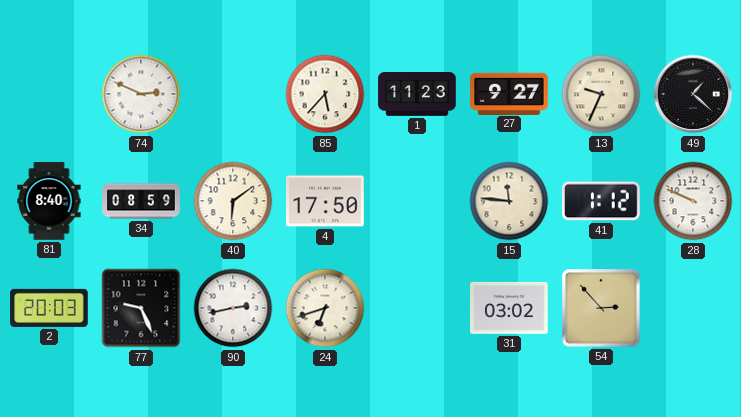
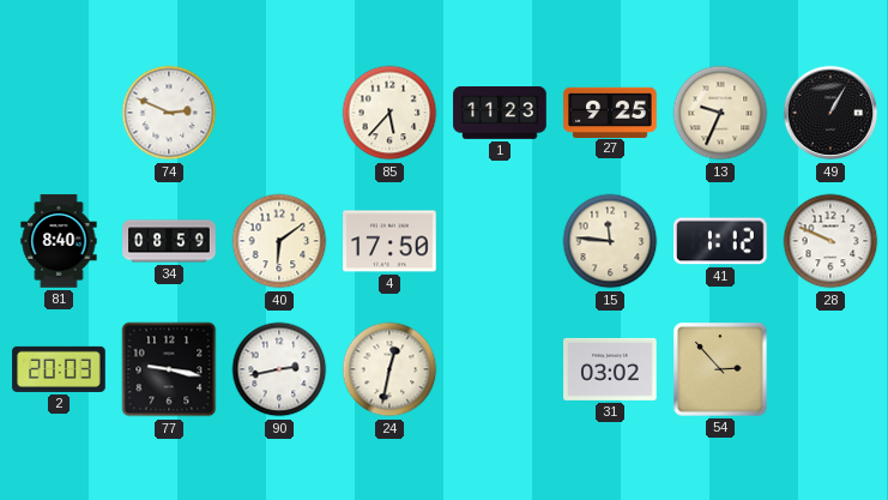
27: 9:27 -> 9:25
49: 1:22 -> 1:05
77: 9:26 -> 9:17
24: 6:42 -> 12:32
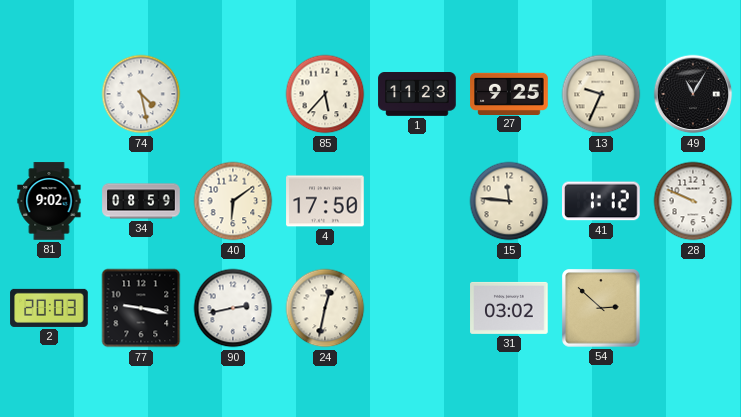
74: 2:49 -> 4:28
49: 1:05 -> 11:05
81: 8:40 -> 9:02
54: 2:53 -> 2:52
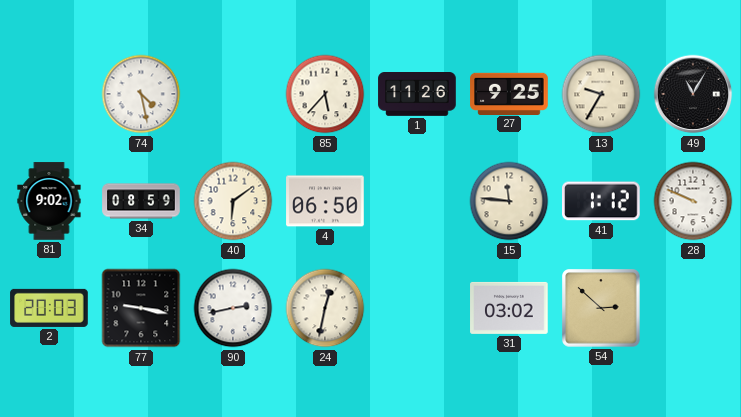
1: 11:23 -> 11:26
13: 9:34 -> 9:35
4: 17:50 -> 06:50
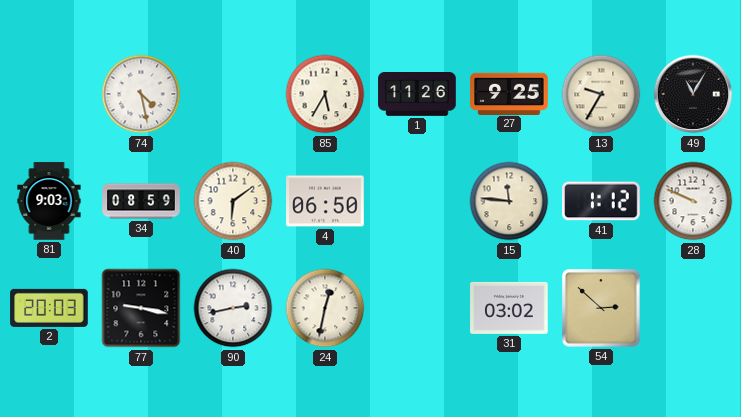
85: 5:37 -> 5:35
81: 9:02 -> 9:03
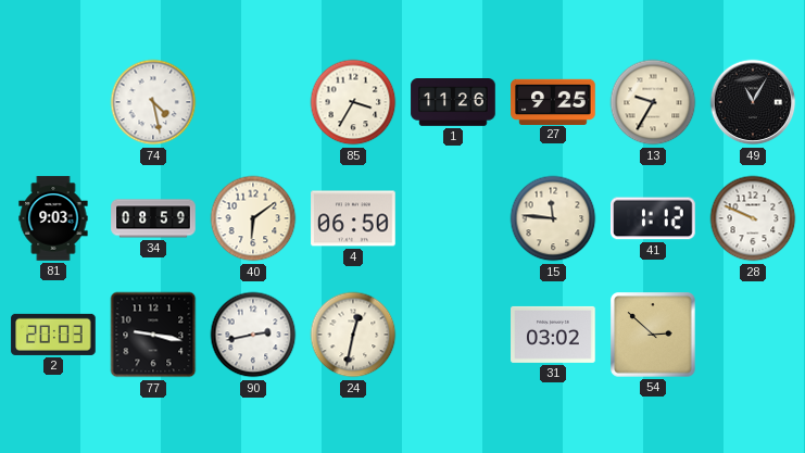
85: 5:35 -> 3:35
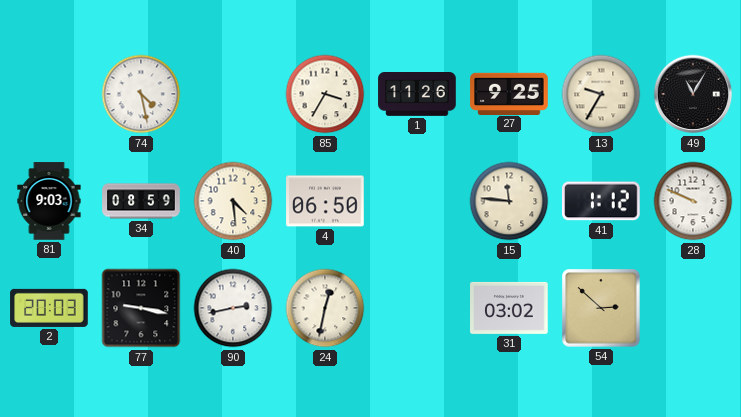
40: 6:09 -> 4:29
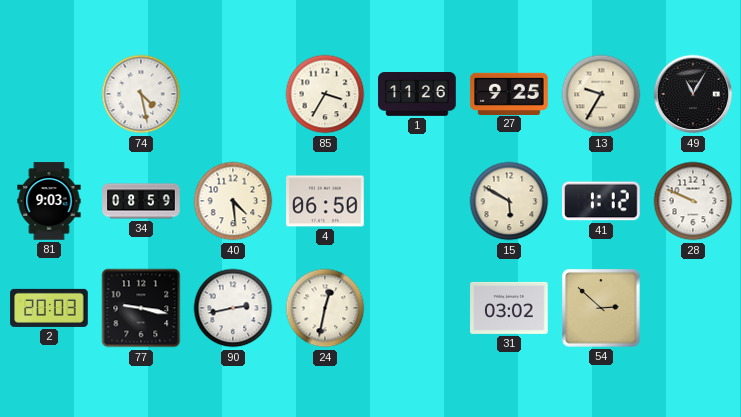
15: 11:46 -> 5:50
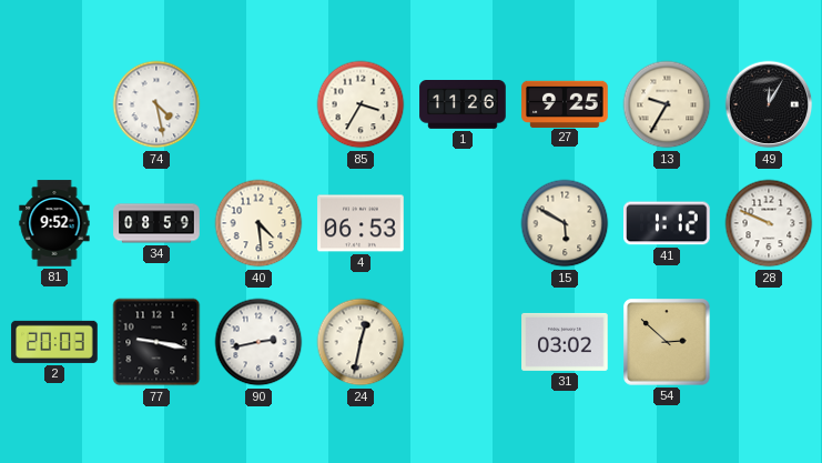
49: 11:05 -> 12:05
81: 9:03 -> 9:52
4: 06:50 -> 06:53
